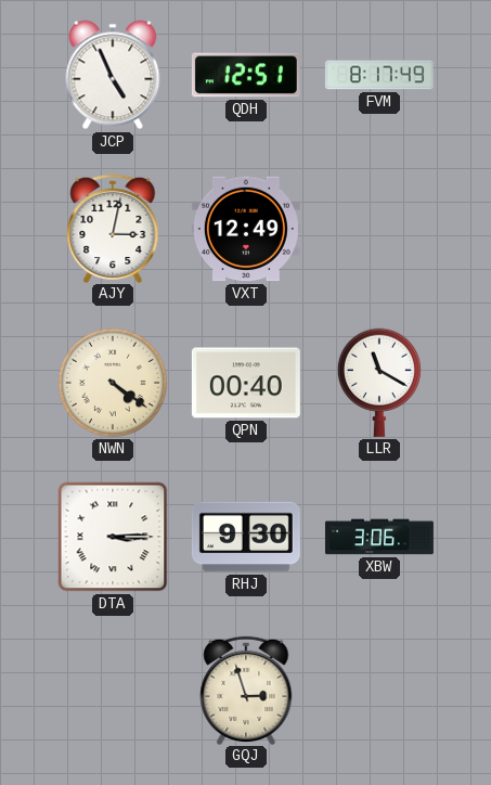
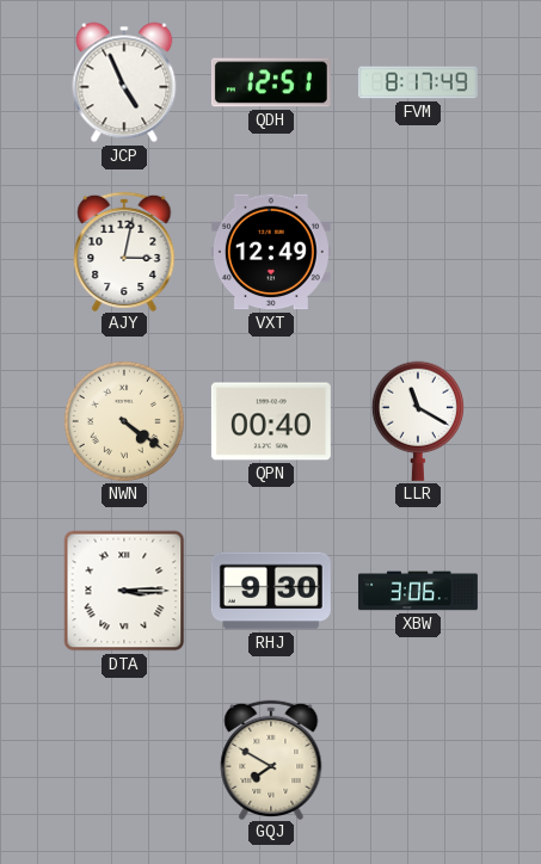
GQJ: 2:57 -> 7:50
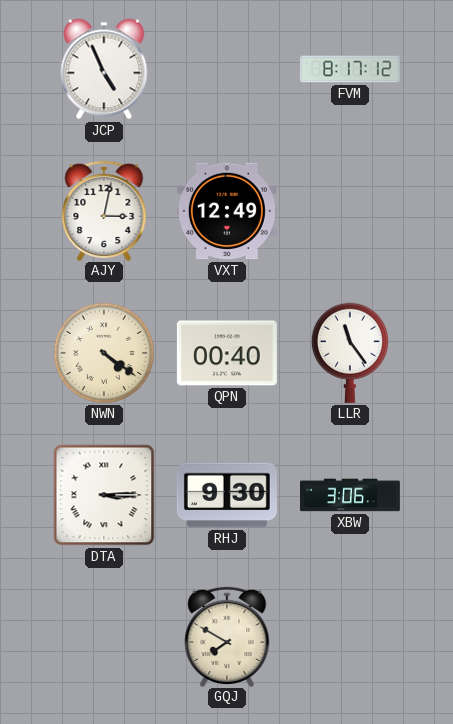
QDH: 12:51 -> none
FVM: 8:17:49 -> 8:17:12
LLR: 11:20 -> 11:24
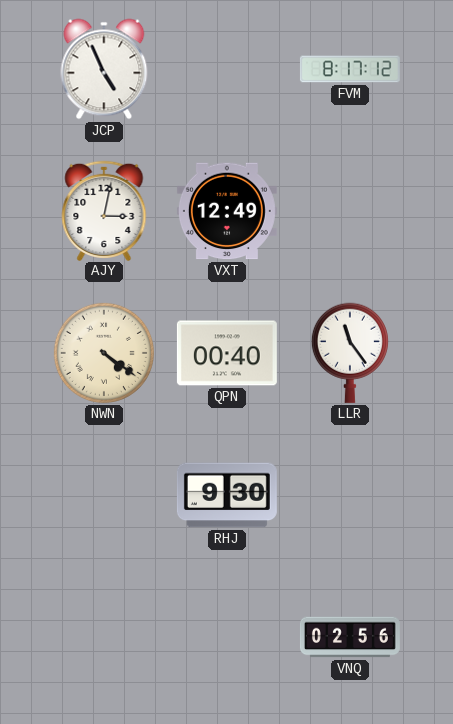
DTA: 3:15 -> none
XBW: 3:06 -> none
GQJ: 7:50 -> none
VNQ: none -> 02:56
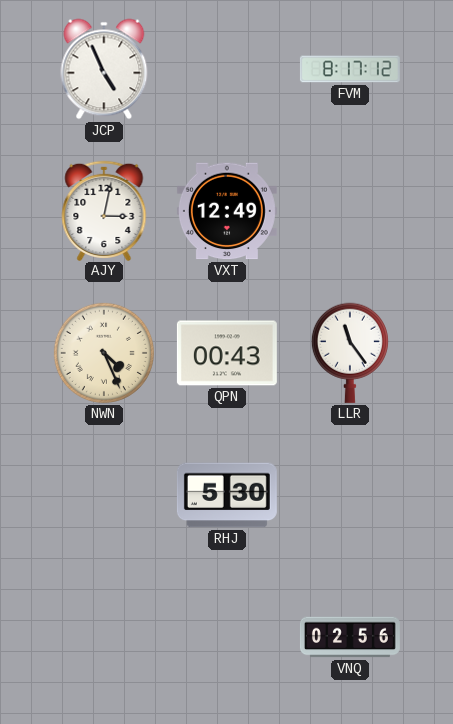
NWN: 4:21 -> 4:26
QPN: 00:40 -> 00:43
RHJ: 9:30 -> 5:30
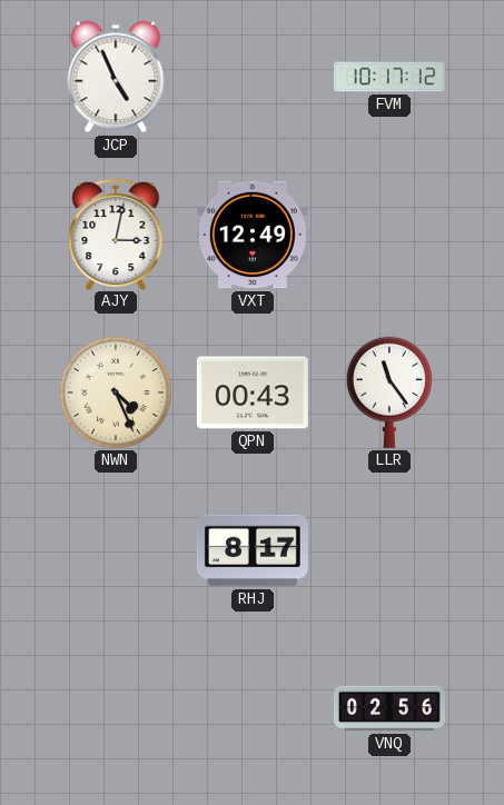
FVM: 8:17 -> 10:17
RHJ: 5:30 -> 8:17
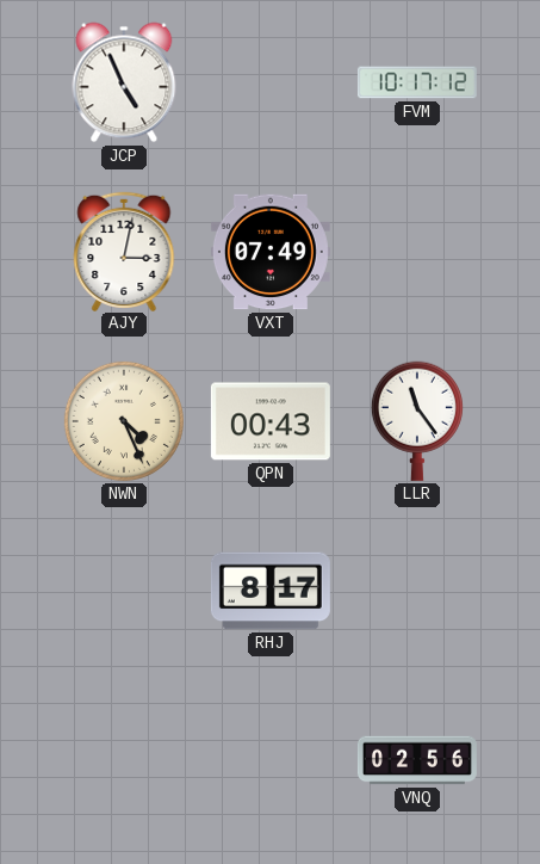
VXT: 12:49 -> 07:49
